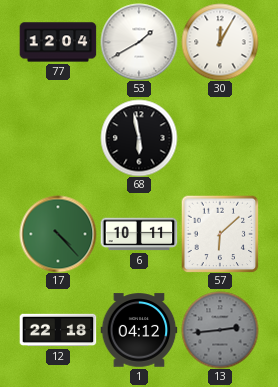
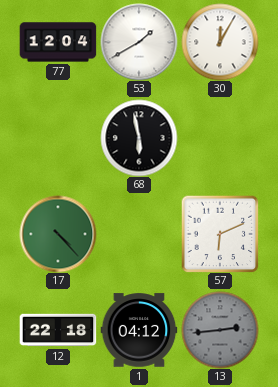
6: 10:11 -> none
57: 6:08 -> 6:11
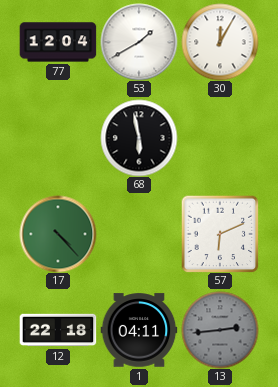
1: 04:12 -> 04:11
